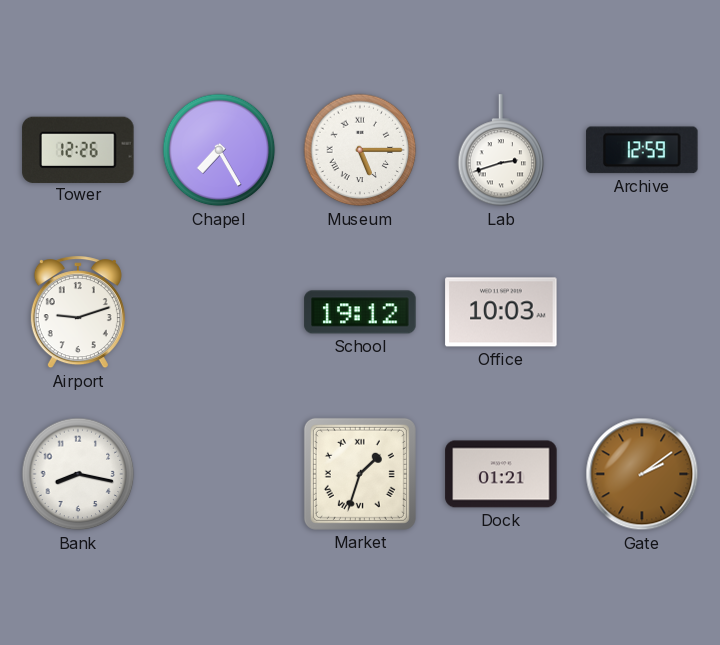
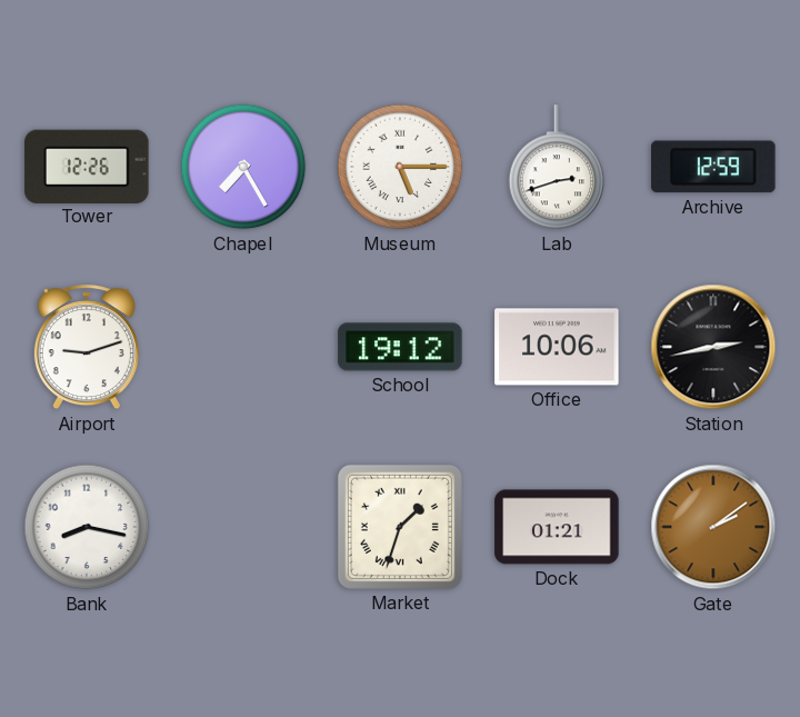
Office: 10:03 -> 10:06
Station: none -> 2:43
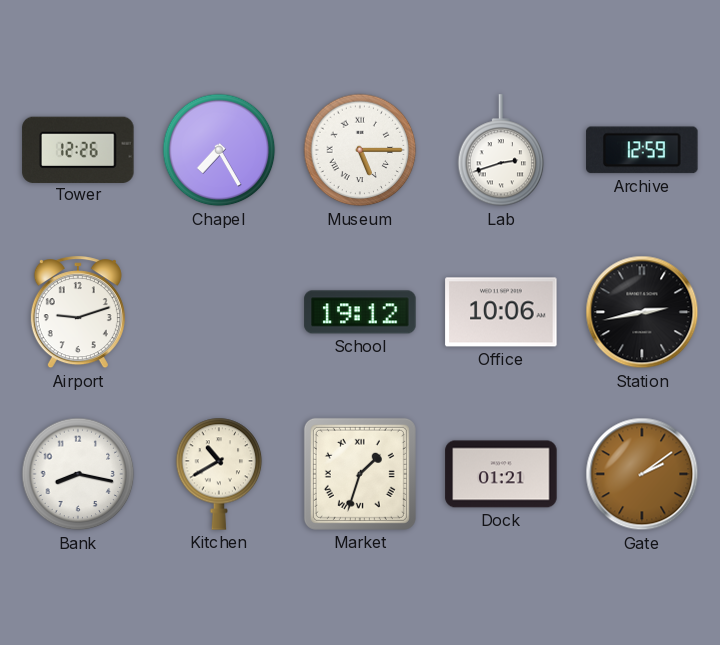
Kitchen: none -> 10:40
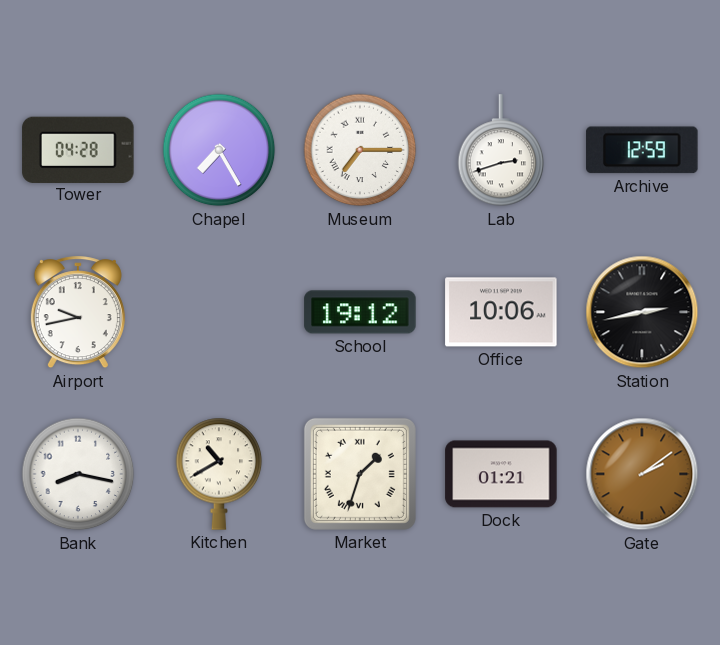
Tower: 12:26 -> 04:28
Museum: 5:15 -> 7:15
Airport: 9:12 -> 9:43
